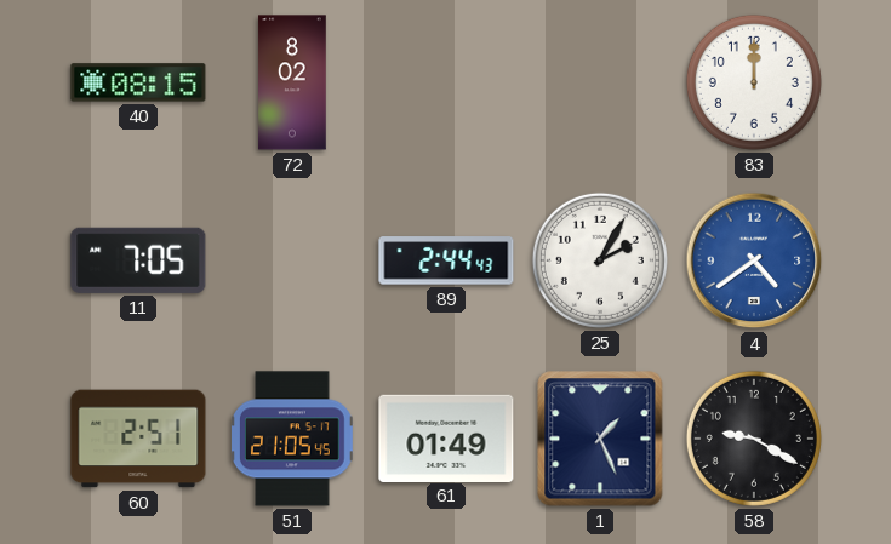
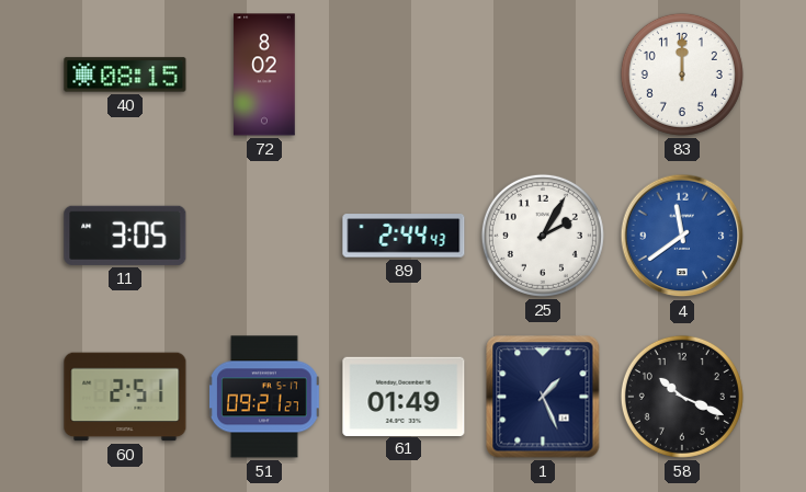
11: 7:05 -> 3:05
4: 4:39 -> 11:39
51: 21:05 -> 09:21
58: 9:20 -> 10:19
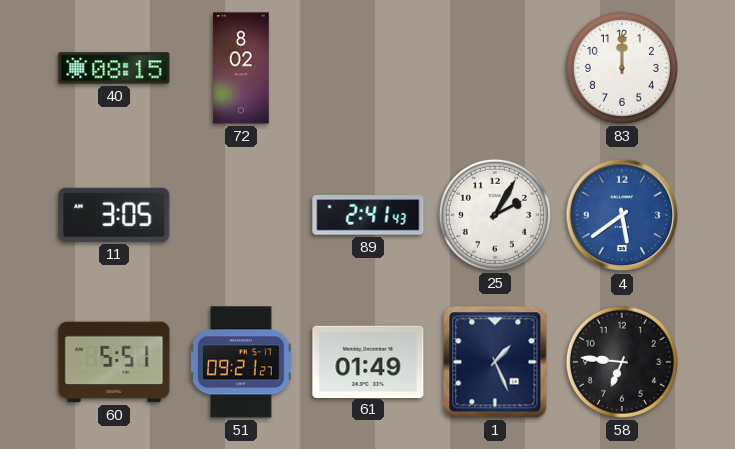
89: 2:44 -> 2:41
4: 11:39 -> 5:39
60: 2:51 -> 5:51
58: 10:19 -> 6:46
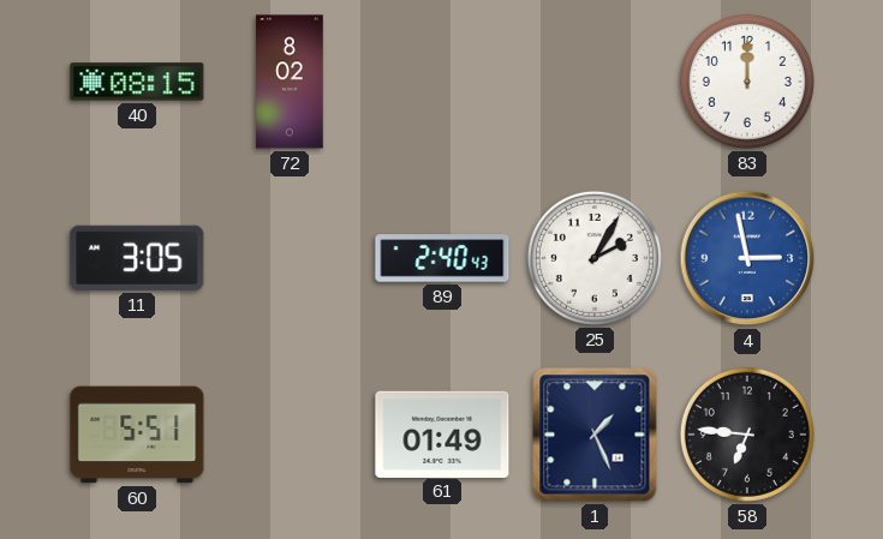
89: 2:41 -> 2:40
4: 5:39 -> 2:58
51: 09:21 -> none
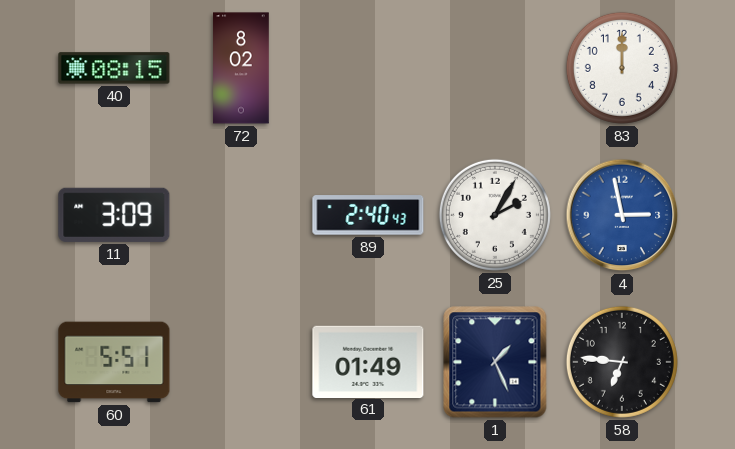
11: 3:05 -> 3:09
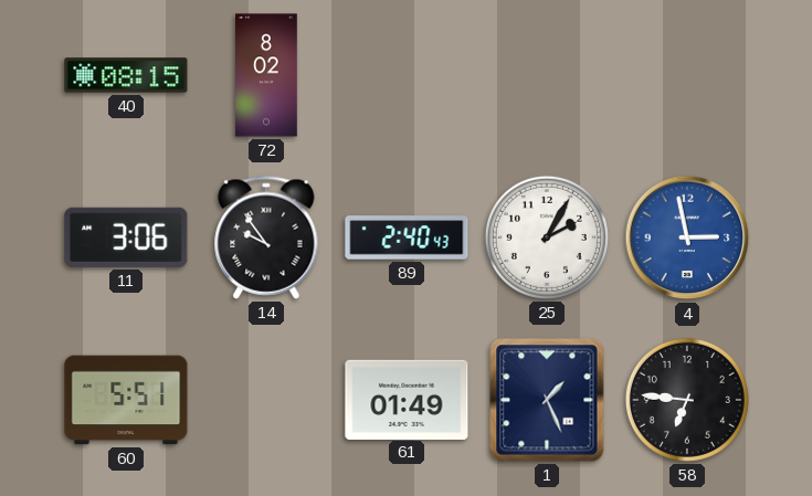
83: 12:00 -> none
11: 3:09 -> 3:06
14: none -> 9:54
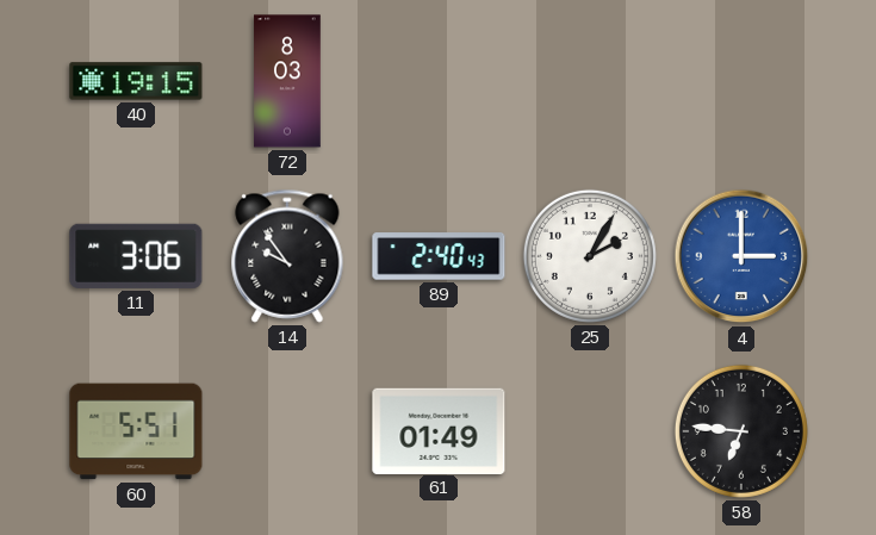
40: 08:15 -> 19:15
72: 8:02 -> 8:03
4: 2:58 -> 3:00
1: 1:26 -> none
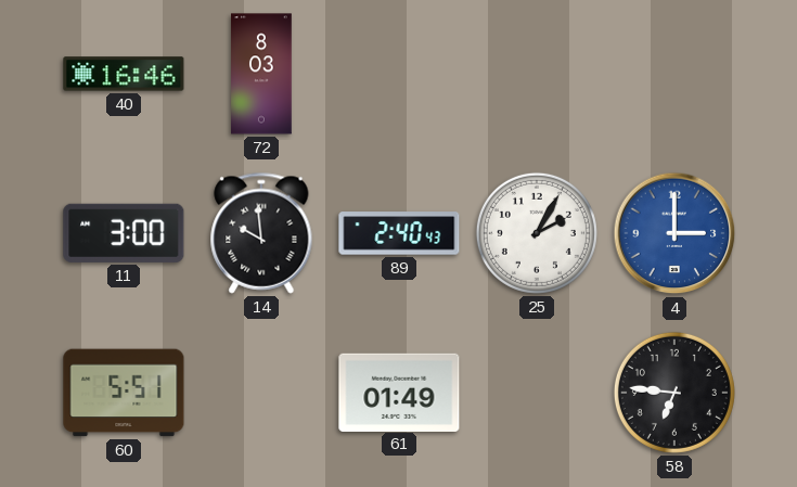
40: 19:15 -> 16:46
11: 3:06 -> 3:00
14: 9:54 -> 9:59
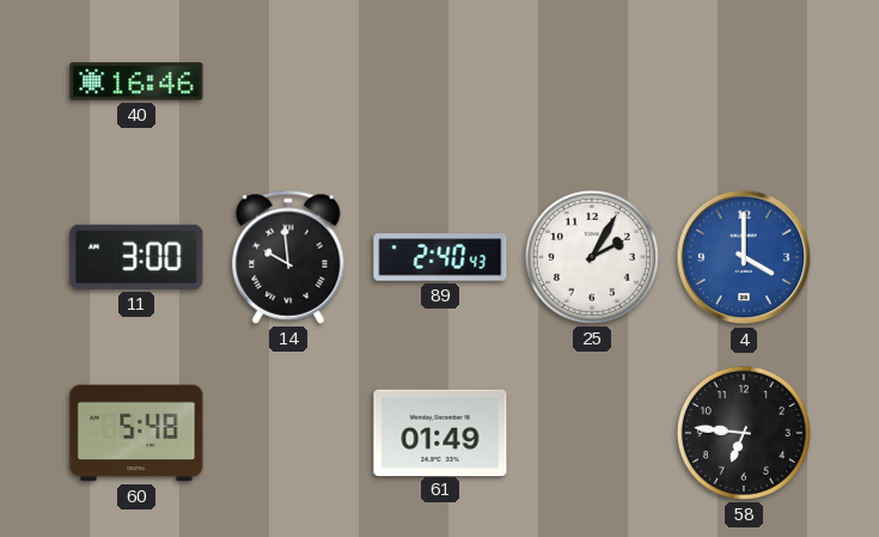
72: 8:03 -> none
4: 3:00 -> 4:00
60: 5:51 -> 5:48
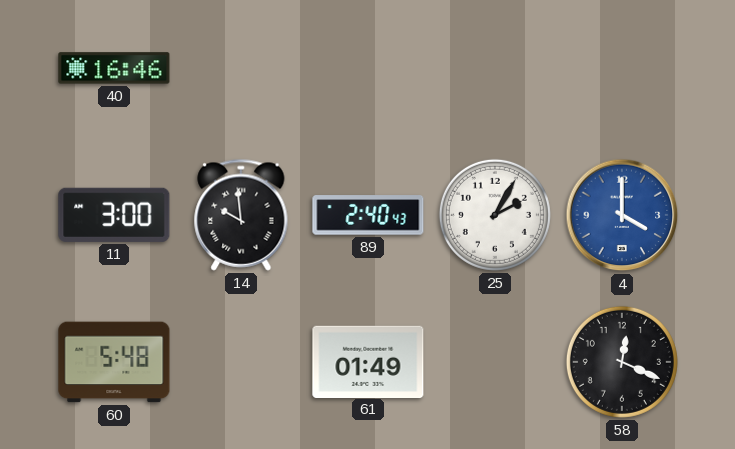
58: 6:46 -> 12:19
